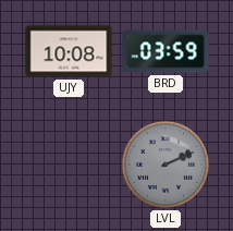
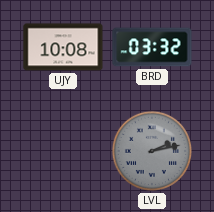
BRD: 03:59 -> 03:32
LVL: 2:11 -> 2:13
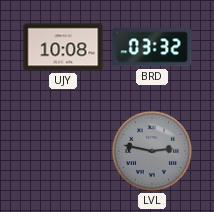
LVL: 2:13 -> 2:47
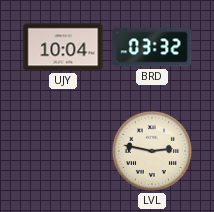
UJY: 10:08 -> 10:04
LVL dial: grey -> cream
